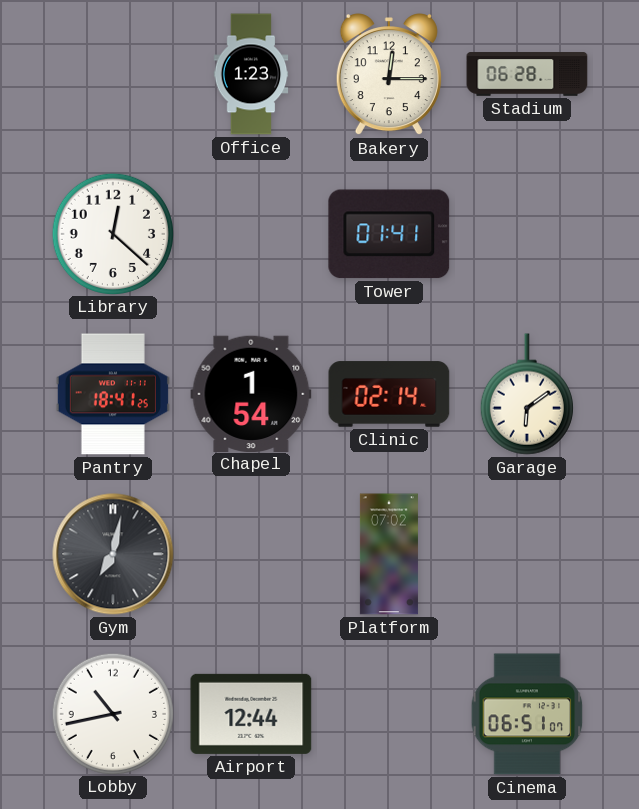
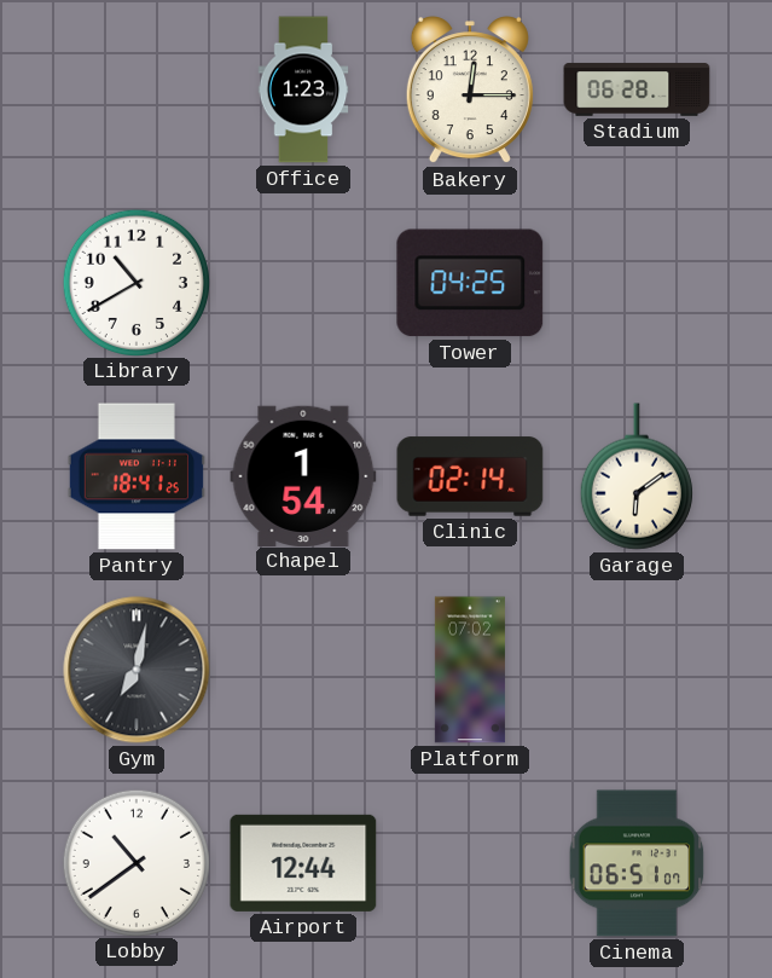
Library: 12:22 -> 10:40
Tower: 01:41 -> 04:25
Lobby: 10:43 -> 10:39
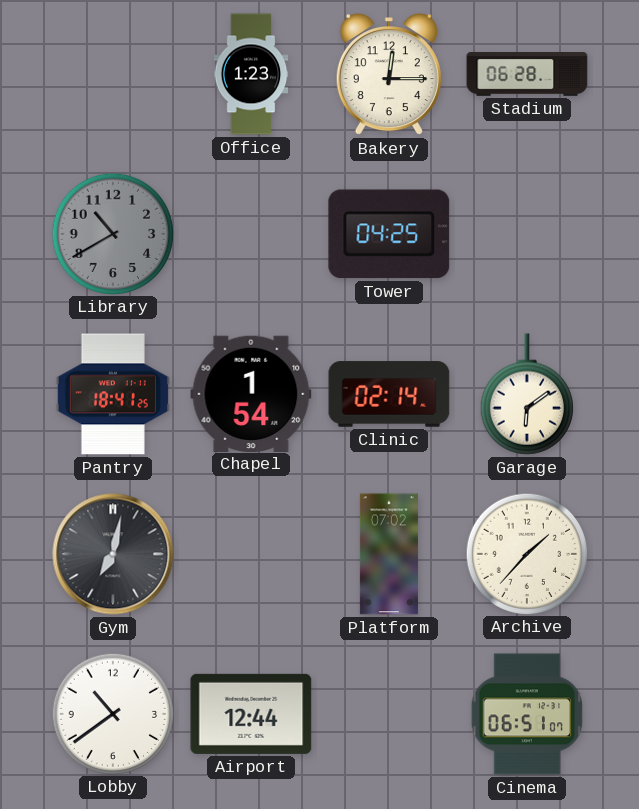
Library dial: white -> grey
Archive: none -> 1:37
